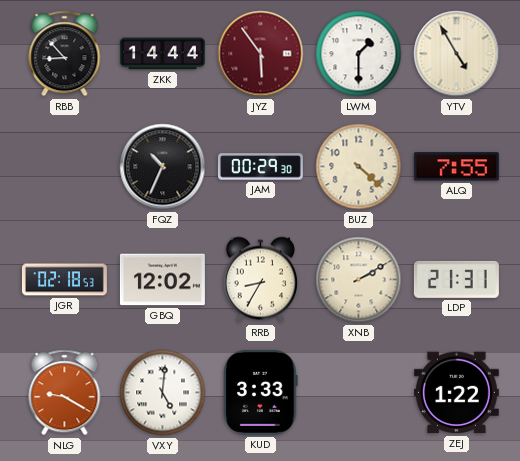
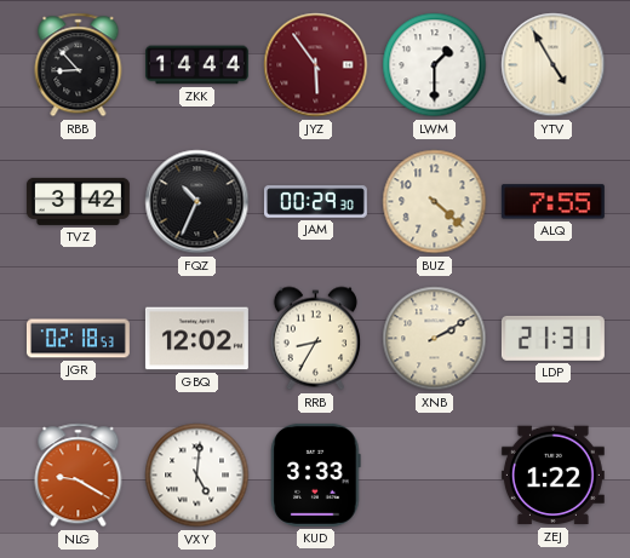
TVZ: none -> 3:42
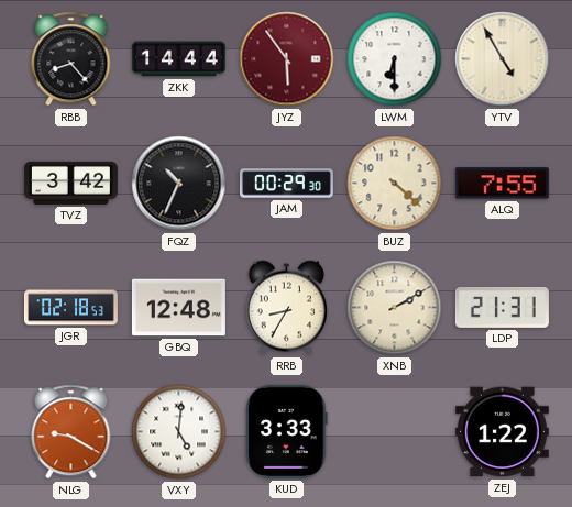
RBB: 8:53 -> 8:23
LWM: 1:30 -> 6:30
GBQ: 12:02 -> 12:48
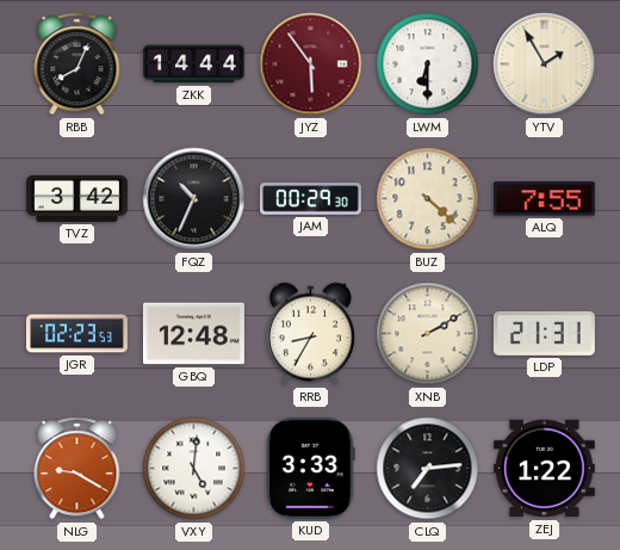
RBB: 8:23 -> 8:04
YTV: 4:55 -> 1:55
JGR: 02:18 -> 02:23
CLQ: none -> 7:14
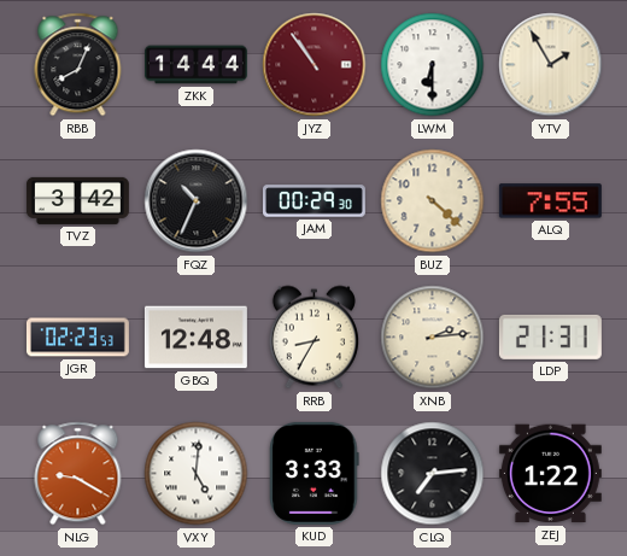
JYZ: 5:54 -> 10:54
XNB: 2:10 -> 2:14
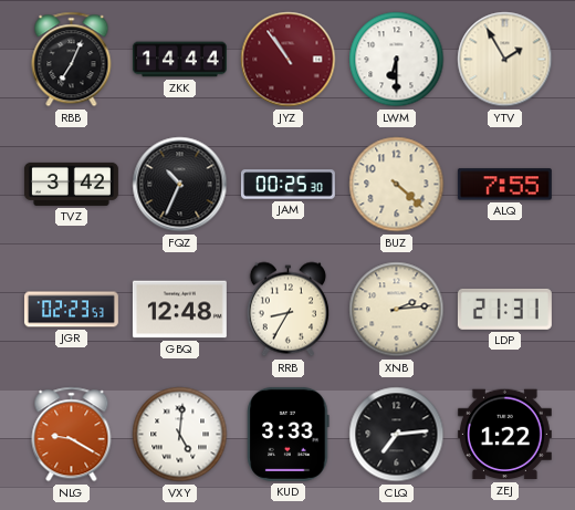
RBB: 8:04 -> 7:04
JAM: 00:29 -> 00:25
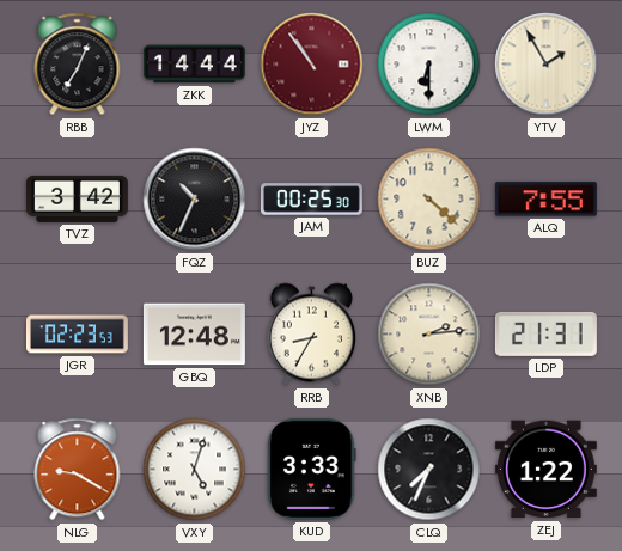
VXY: 5:01 -> 5:03
CLQ: 7:14 -> 7:34
